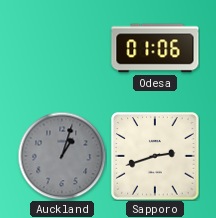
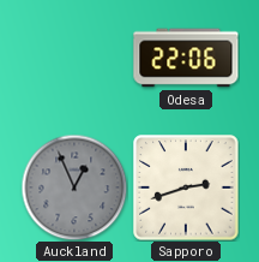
Odesa: 01:06 -> 22:06
Auckland: 1:03 -> 12:56
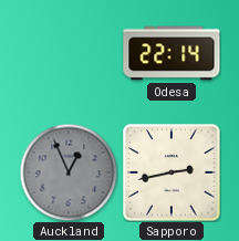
Odesa: 22:06 -> 22:14
Sapporo: 2:42 -> 2:43
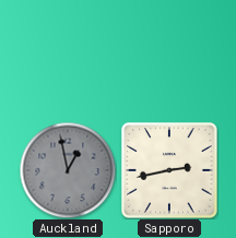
Odesa: 22:14 -> none
Auckland: 12:56 -> 12:58
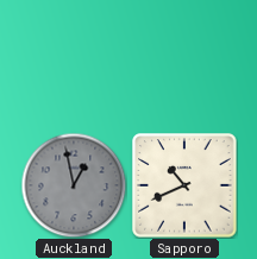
Sapporo: 2:43 -> 10:41
